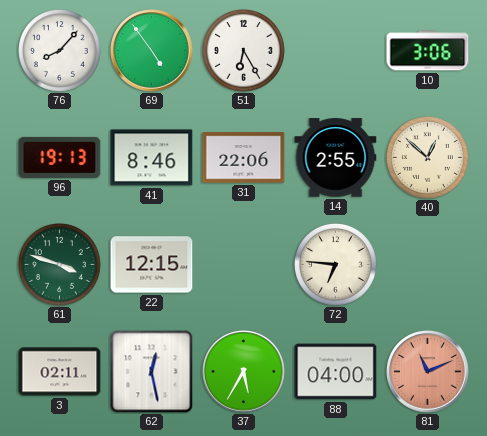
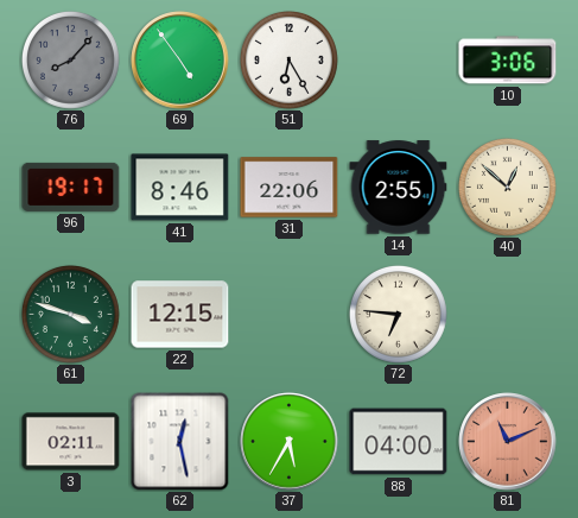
76 dial: white -> grey
96: 19:13 -> 19:17
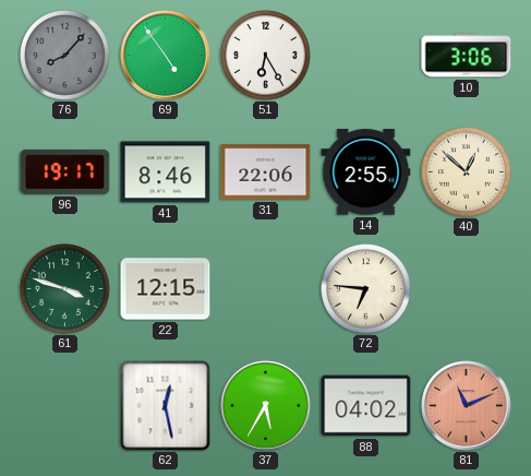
3: 02:11 -> none
88: 04:00 -> 04:02
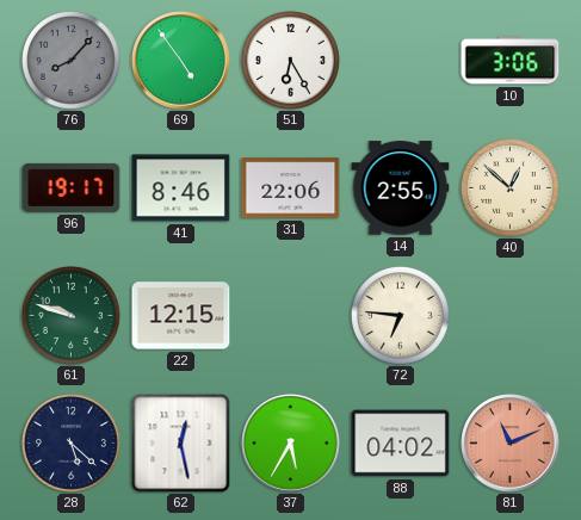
61: 3:48 -> 9:48
28: none -> 5:22
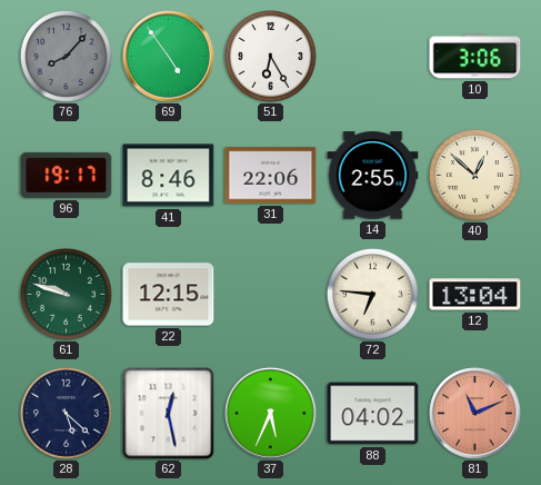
12: none -> 13:04
37: 5:35 -> 5:34
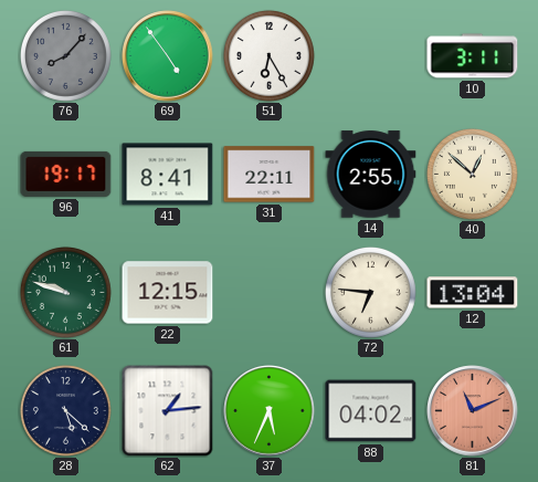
10: 3:06 -> 3:11
41: 8:46 -> 8:41
31: 22:06 -> 22:11
62: 12:28 -> 1:14
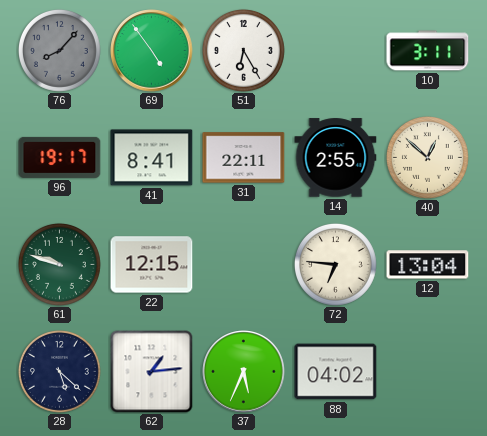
81: 11:11 -> none
